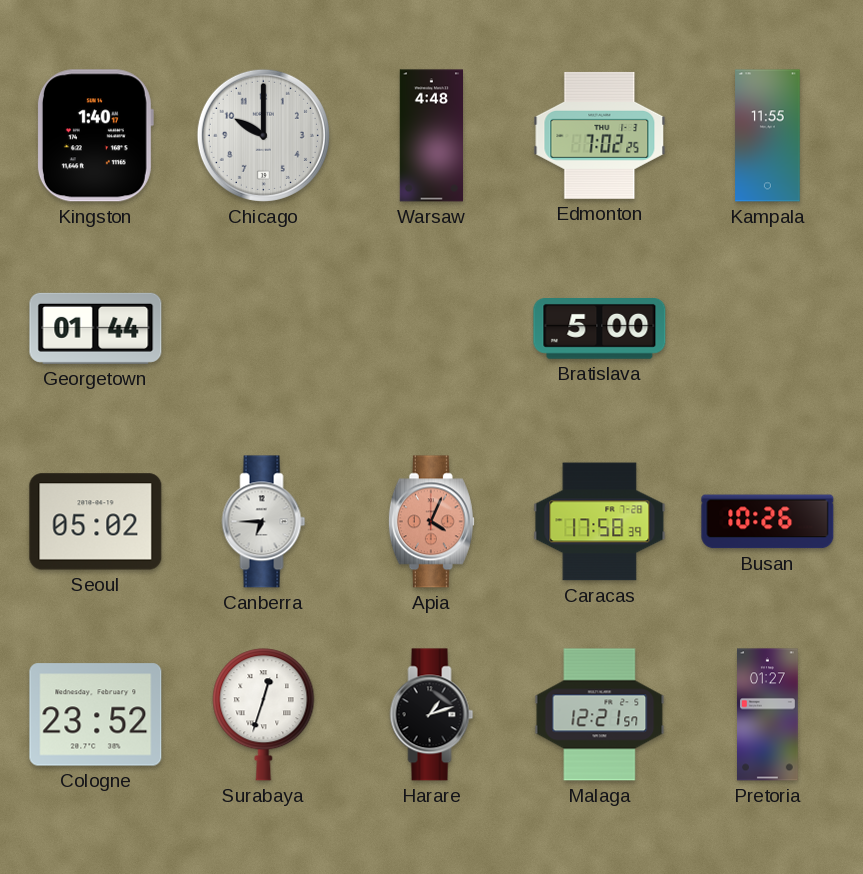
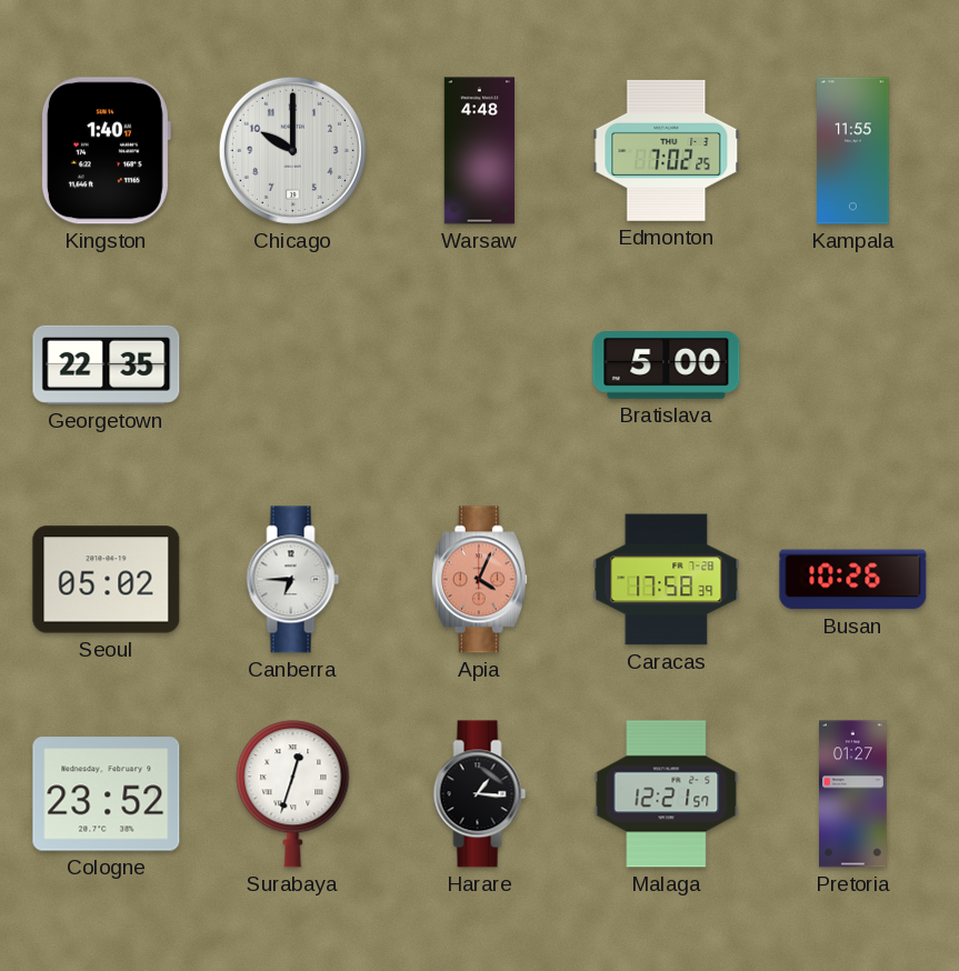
Georgetown: 01:44 -> 22:35
Harare: 1:12 -> 1:16
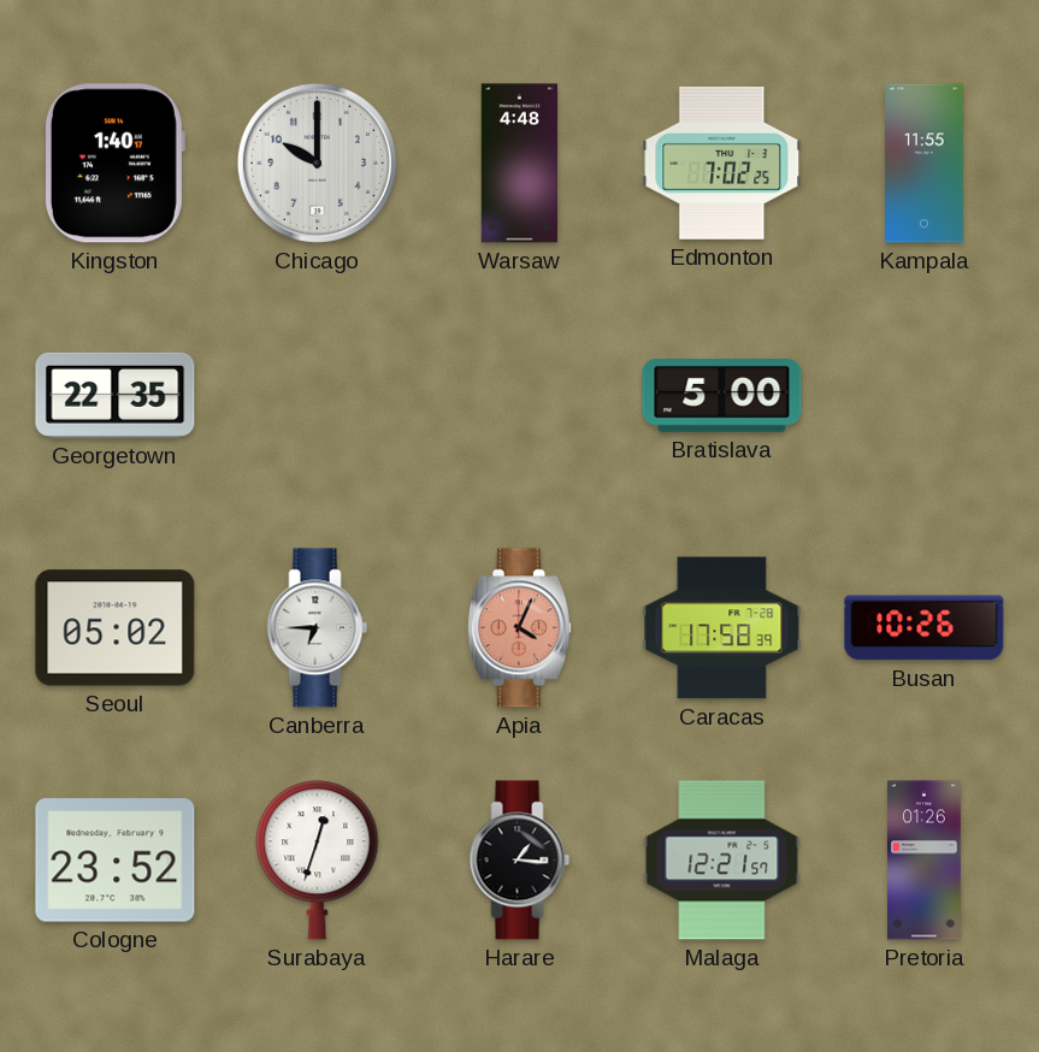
Pretoria: 01:27 -> 01:26
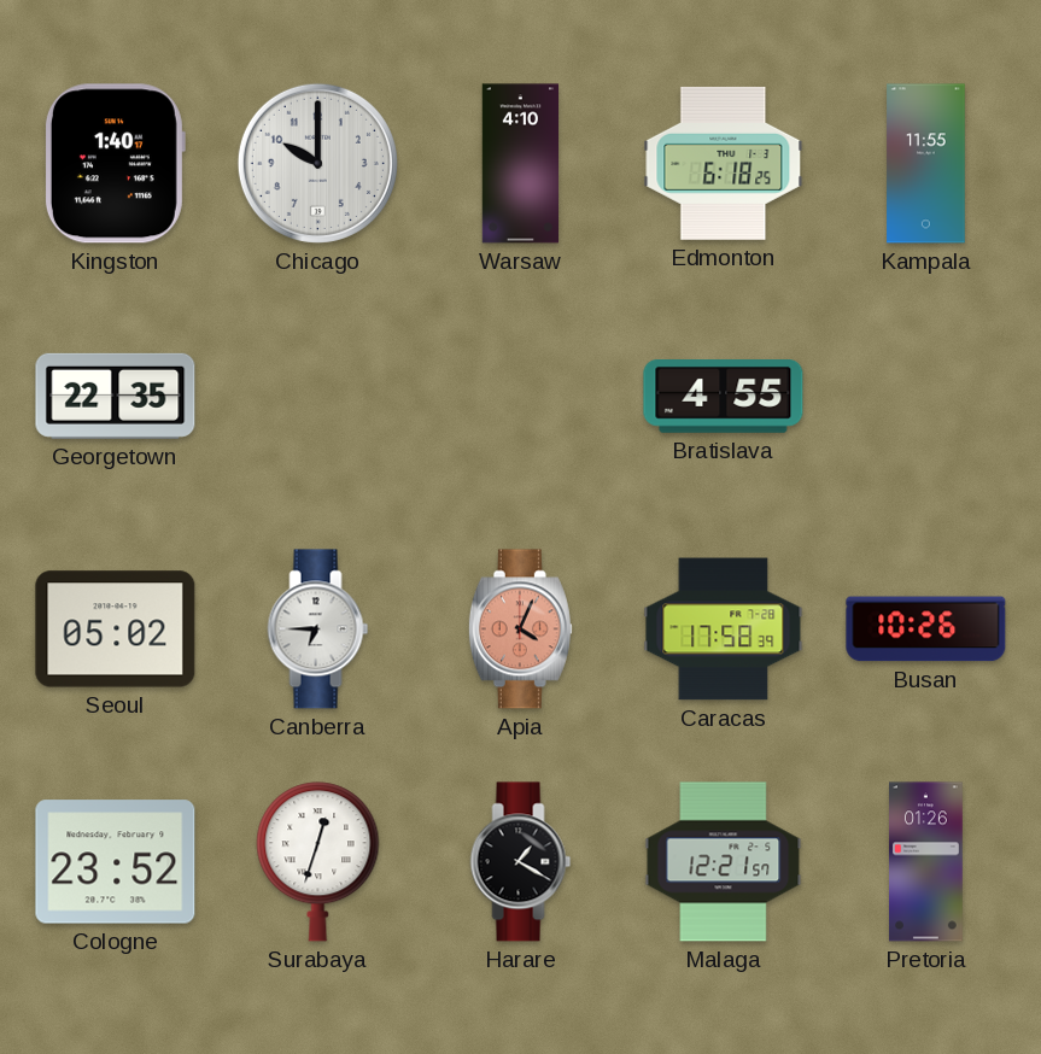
Warsaw: 4:48 -> 4:10
Edmonton: 7:02 -> 6:18
Bratislava: 5:00 -> 4:55
Harare: 1:16 -> 1:20
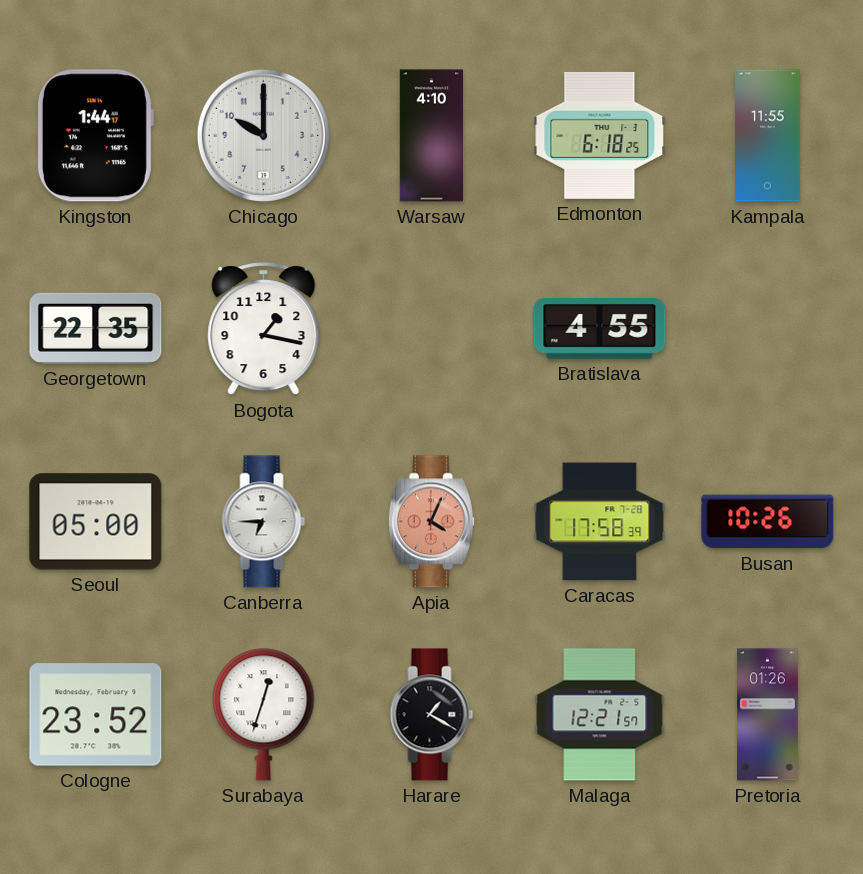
Kingston: 1:40 -> 1:44
Bogota: none -> 1:17
Seoul: 05:02 -> 05:00
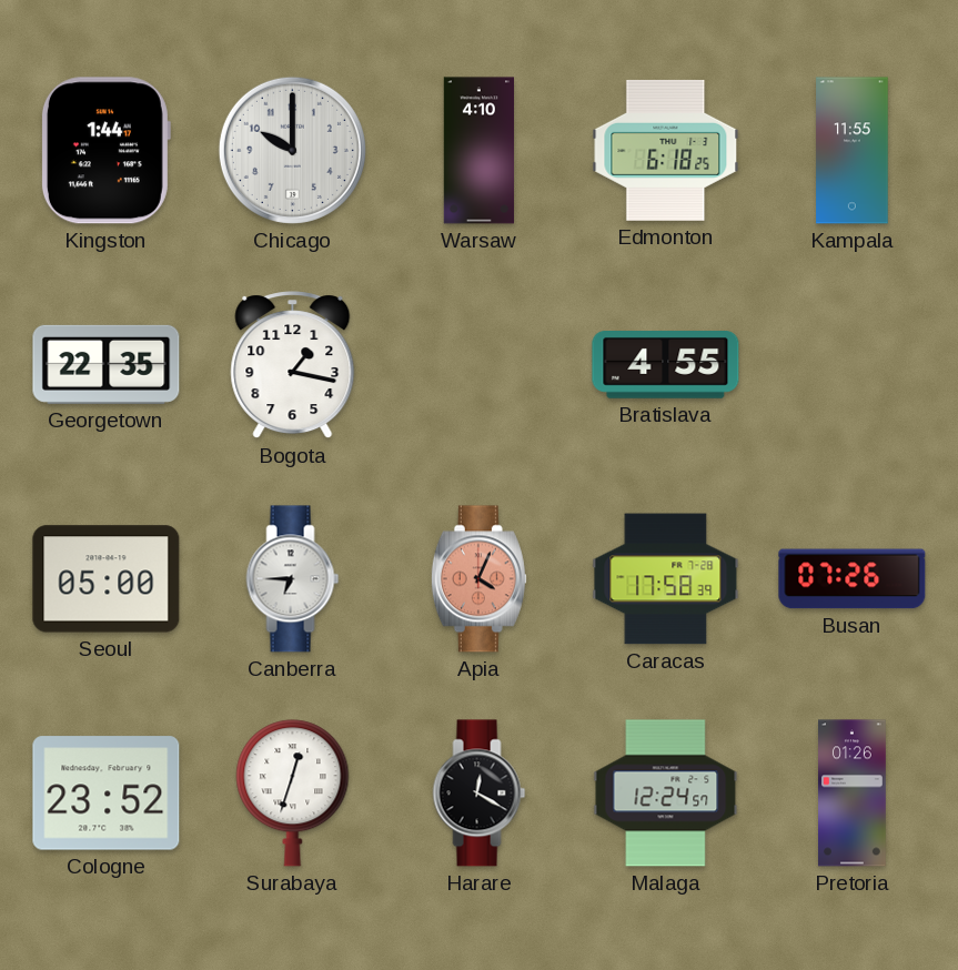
Busan: 10:26 -> 07:26
Harare: 1:20 -> 12:20
Malaga: 12:21 -> 12:24
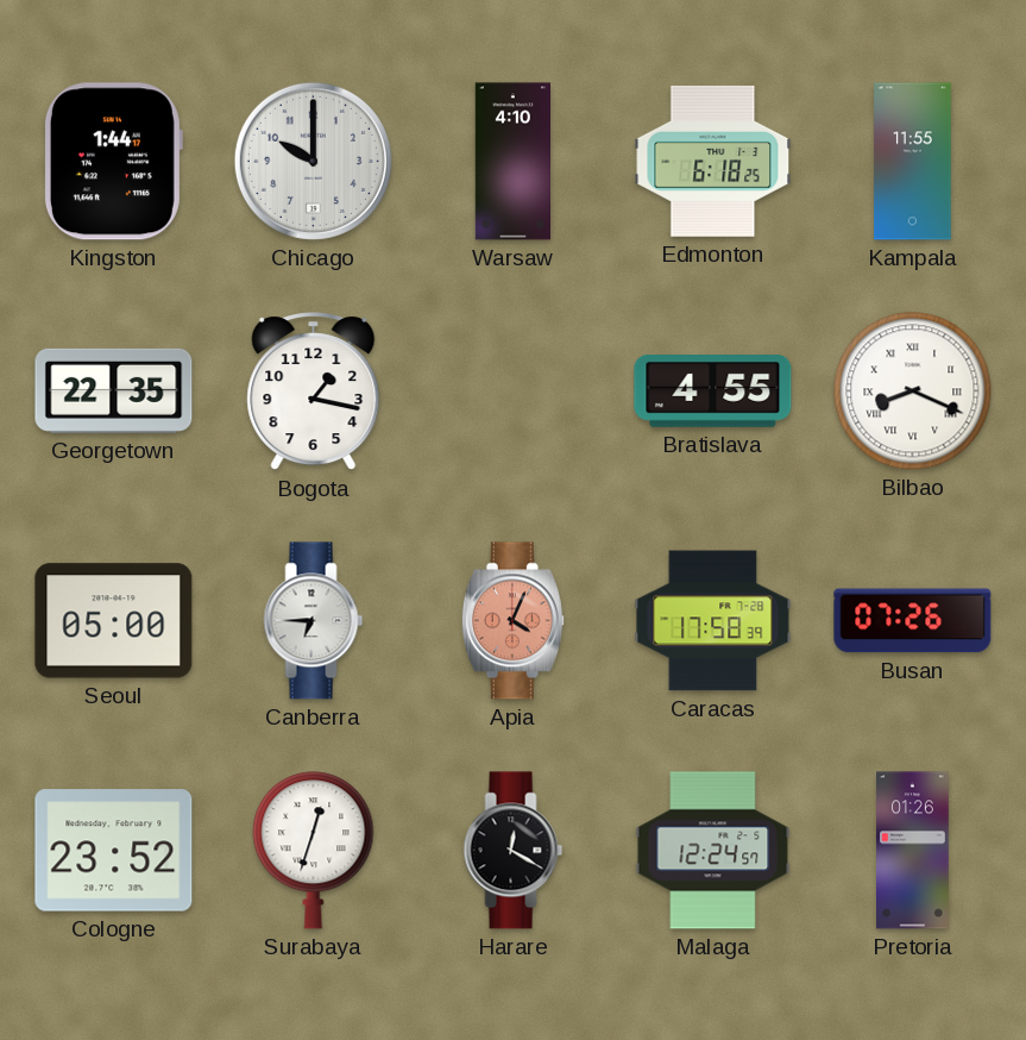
Bilbao: none -> 8:19
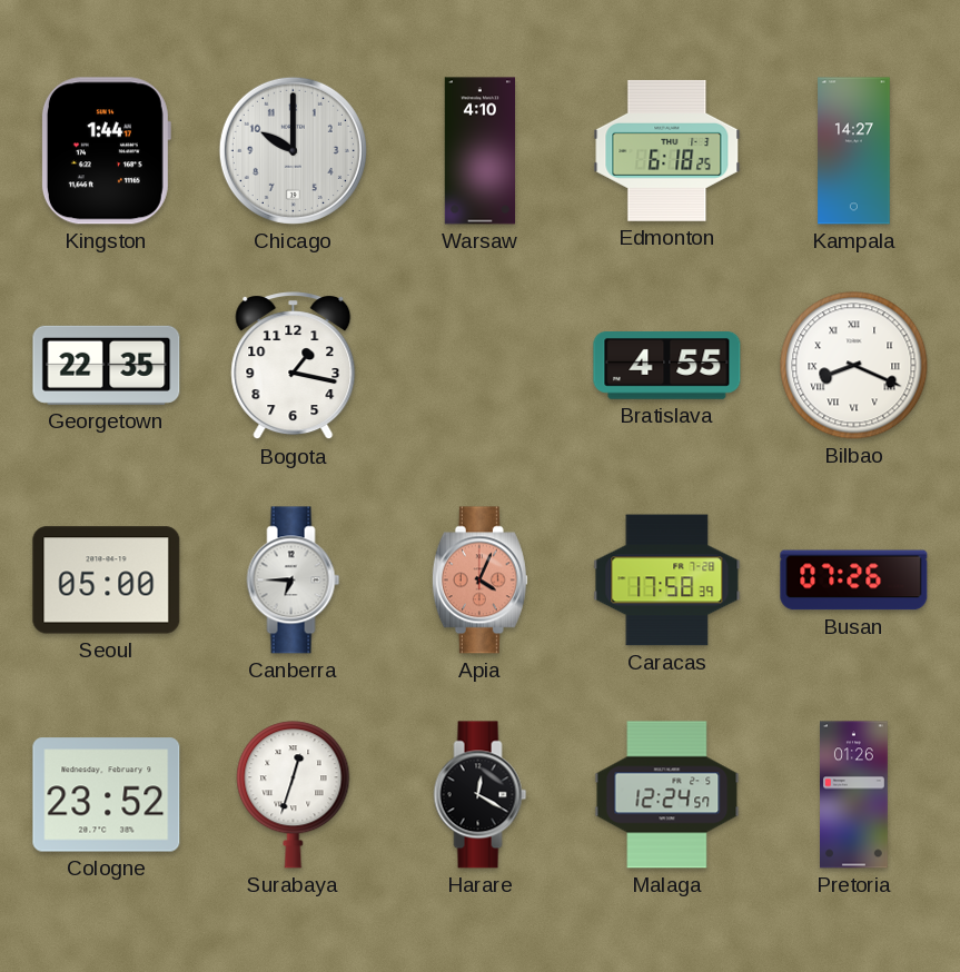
Kampala: 11:55 -> 14:27
